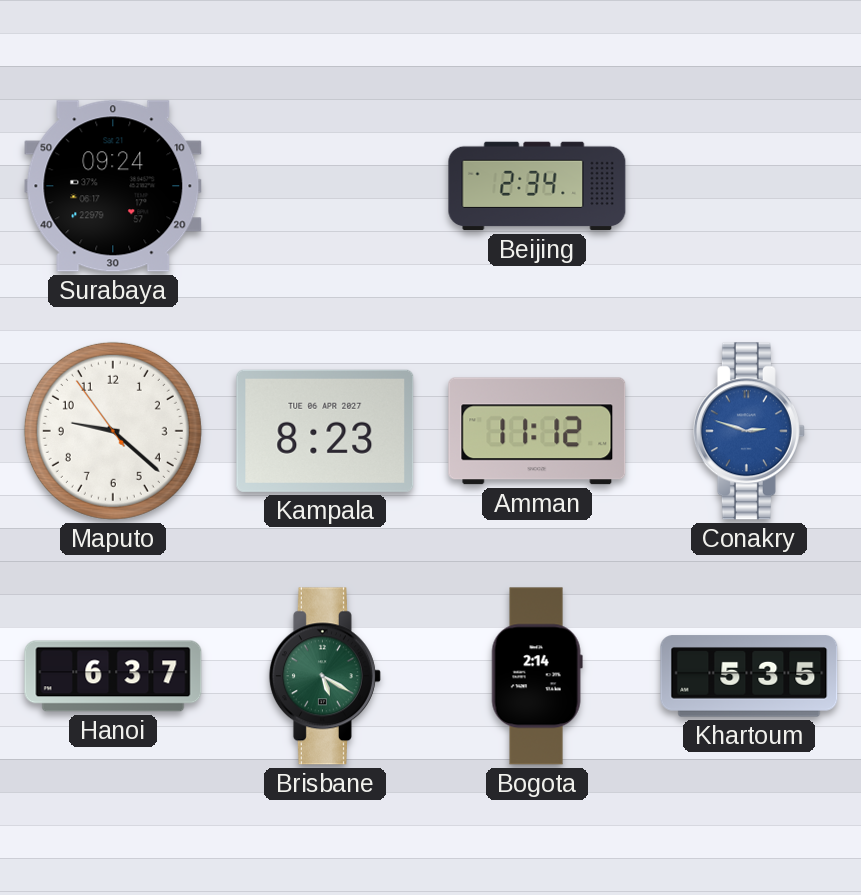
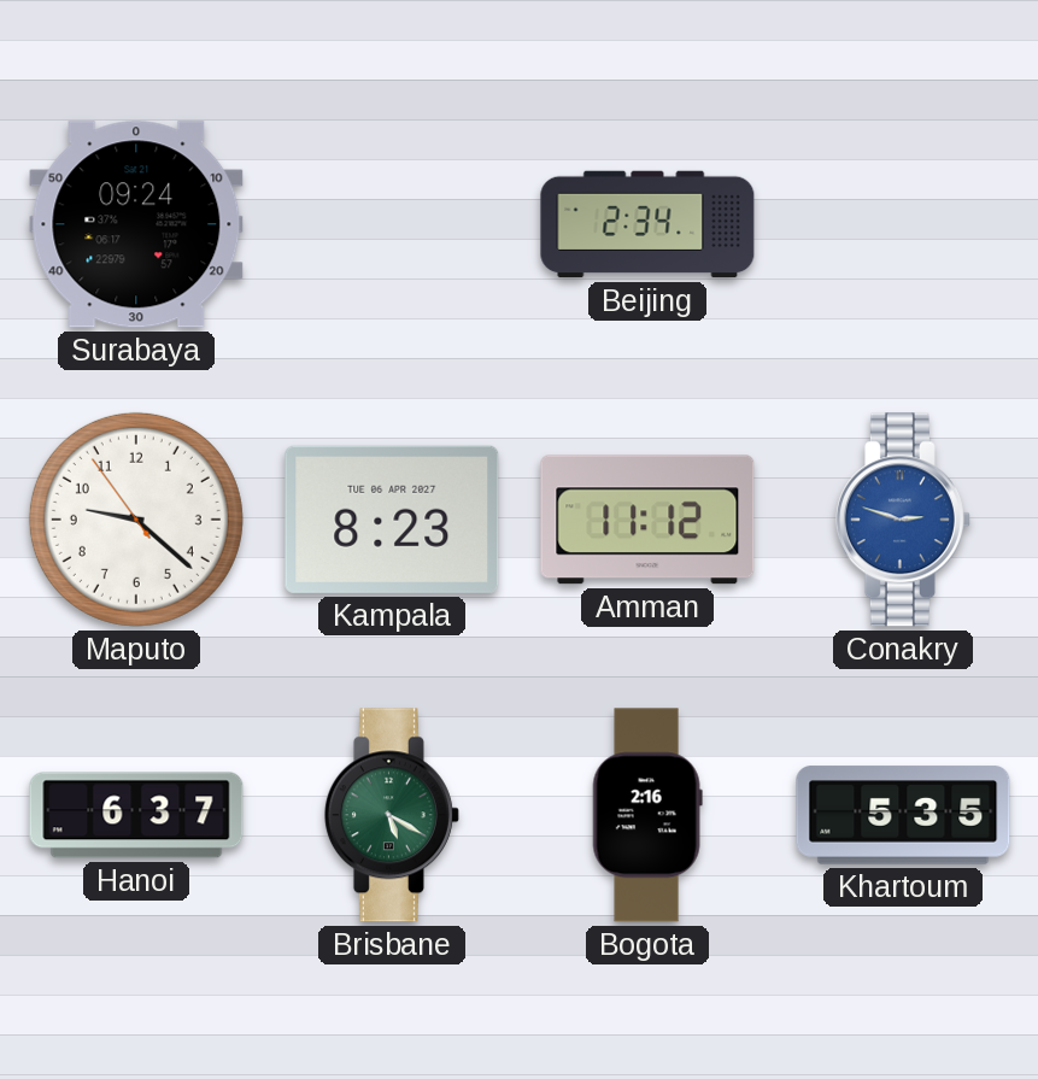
Bogota: 2:14 -> 2:16
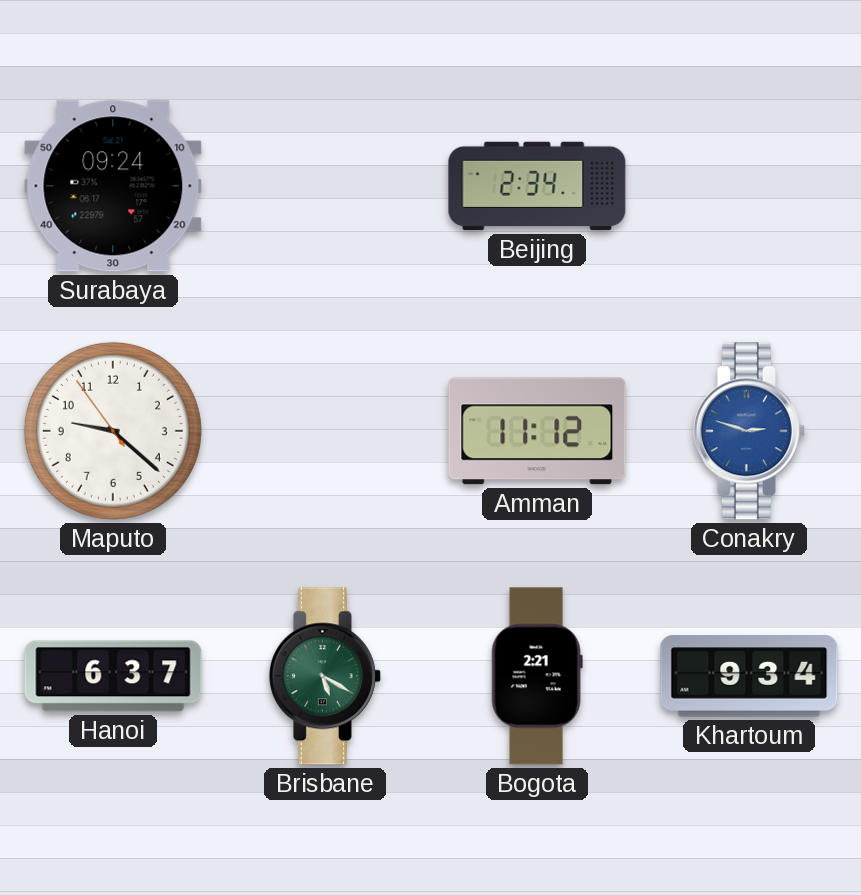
Kampala: 8:23 -> none
Bogota: 2:16 -> 2:21
Khartoum: 5:35 -> 9:34
